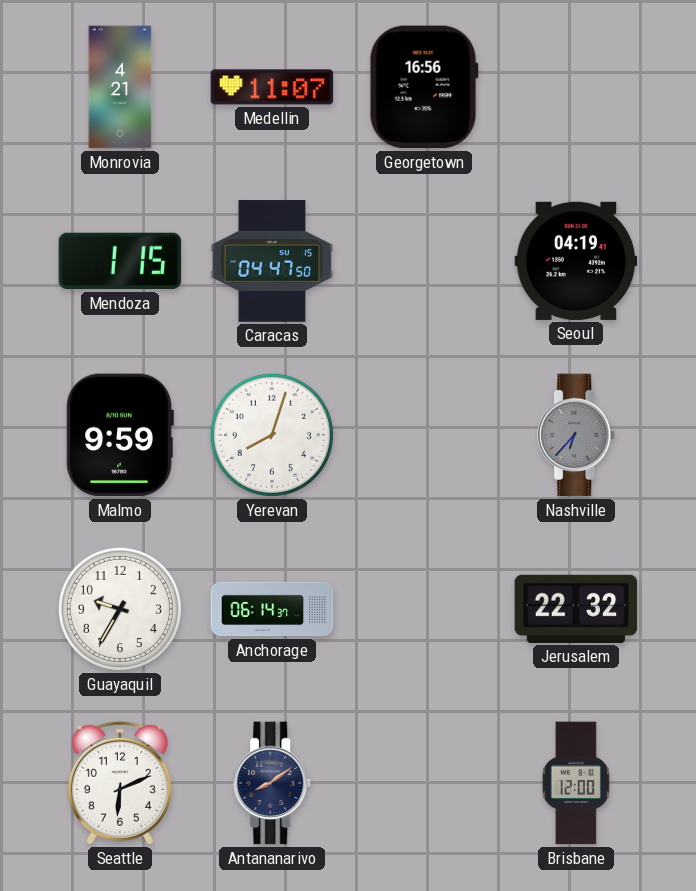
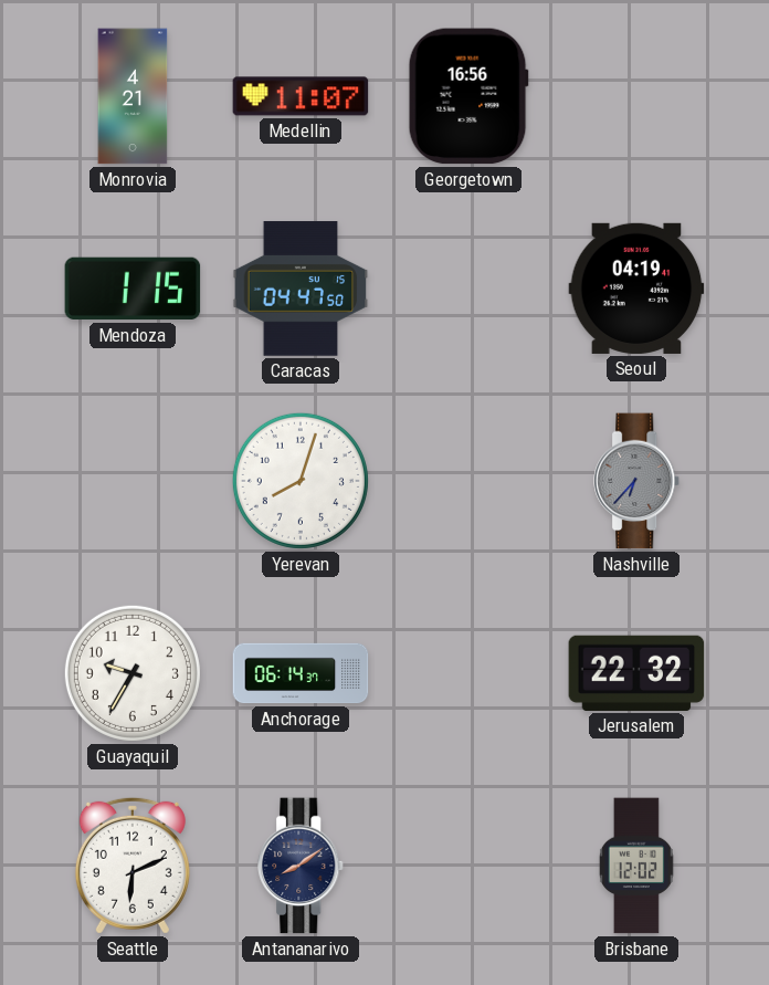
Malmo: 9:59 -> none
Brisbane: 12:00 -> 12:02
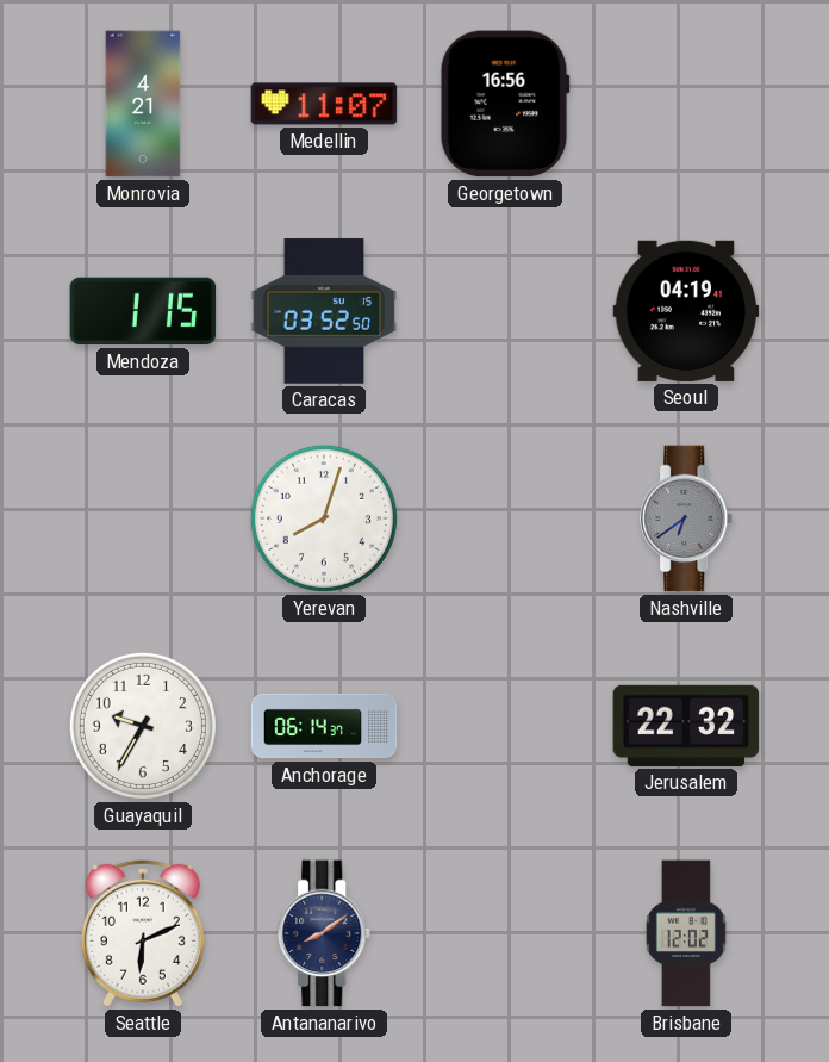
Caracas: 04:47 -> 03:52
Nashville: 6:37 -> 6:39
